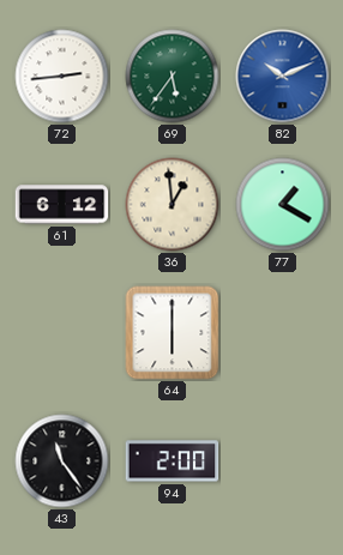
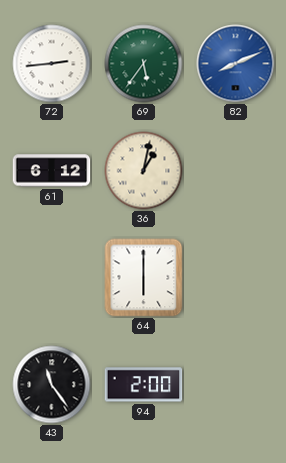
82: 10:11 -> 8:11
36: 12:59 -> 1:02
77: 1:20 -> none
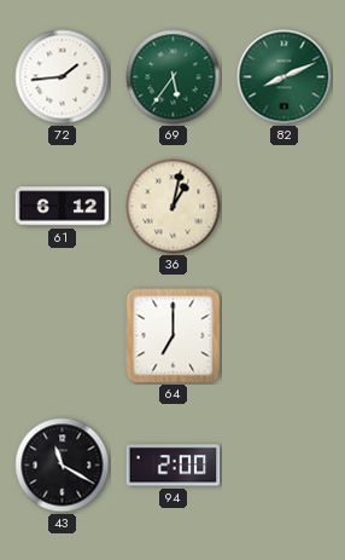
72: 2:44 -> 1:44
82 dial: blue -> green
64: 6:00 -> 7:00
43: 11:24 -> 11:20
